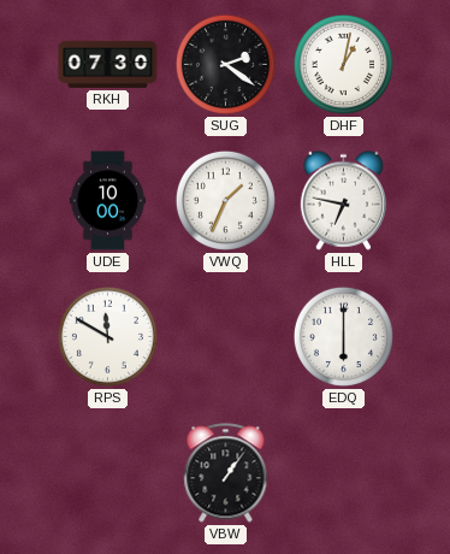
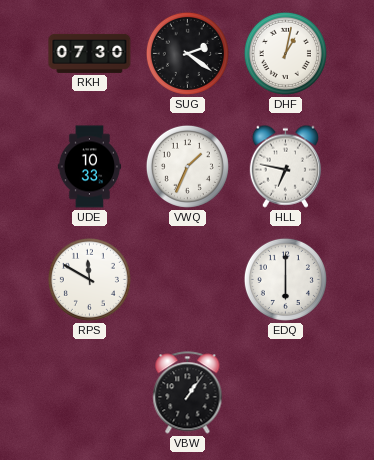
UDE: 10:00 -> 10:33
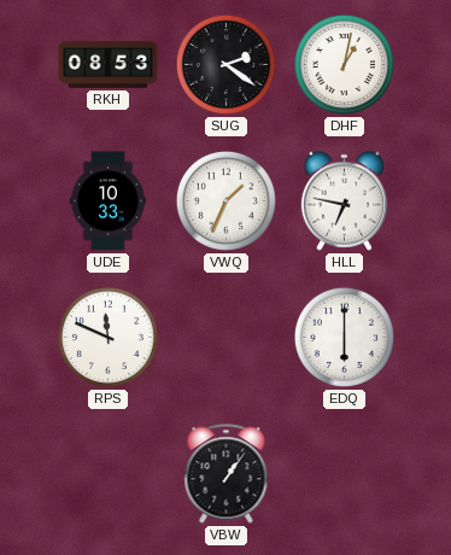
RKH: 07:30 -> 08:53
RPS: 11:50 -> 11:49
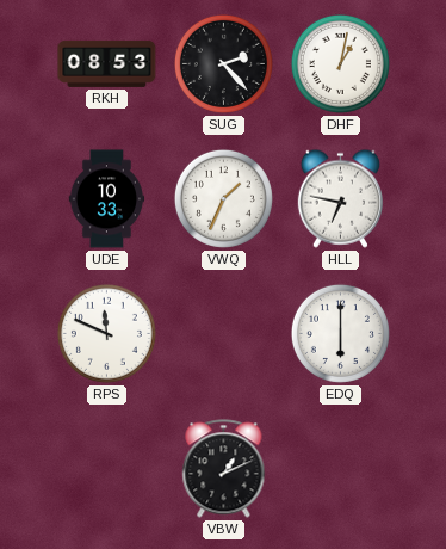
SUG: 2:21 -> 2:23
VBW: 1:06 -> 1:11
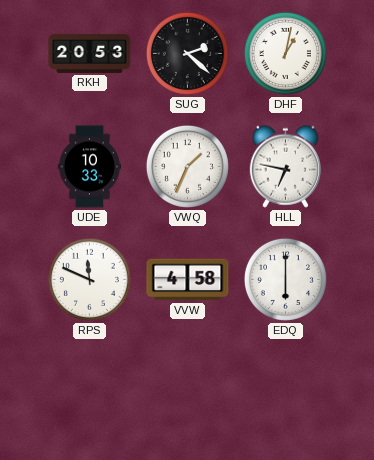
RKH: 08:53 -> 20:53
SUG: 2:23 -> 2:22
VVW: none -> 4:58
VBW: 1:11 -> none
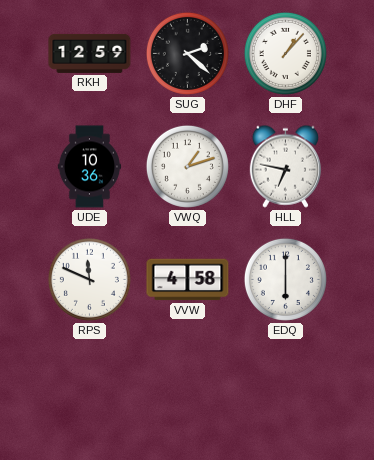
RKH: 20:53 -> 12:59
DHF: 1:02 -> 1:07
UDE: 10:33 -> 10:36
VWQ: 1:34 -> 1:12
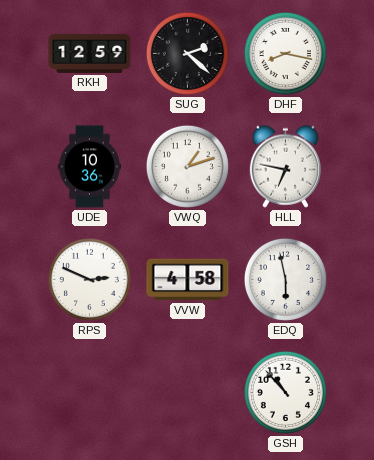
DHF: 1:07 -> 8:17
RPS: 11:49 -> 2:49
EDQ: 6:00 -> 5:58
GSH: none -> 10:53
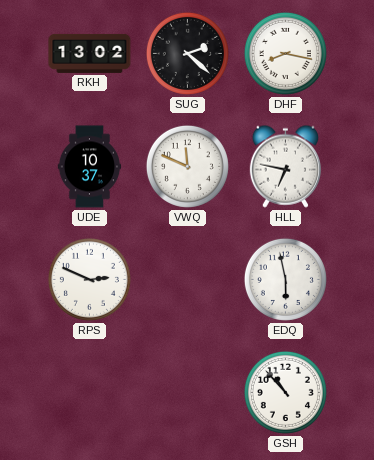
RKH: 12:59 -> 13:02
UDE: 10:36 -> 10:37
VWQ: 1:12 -> 11:49
VVW: 4:58 -> none
